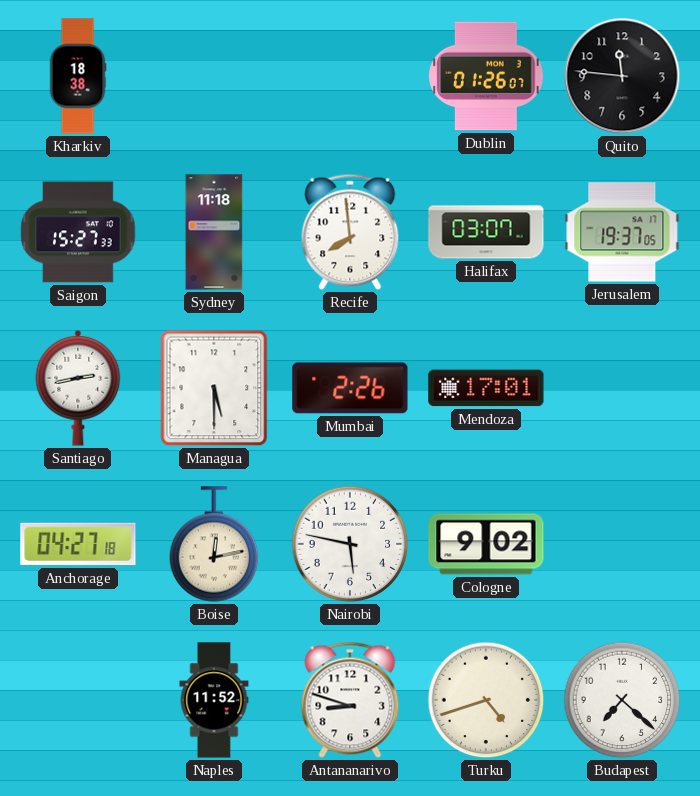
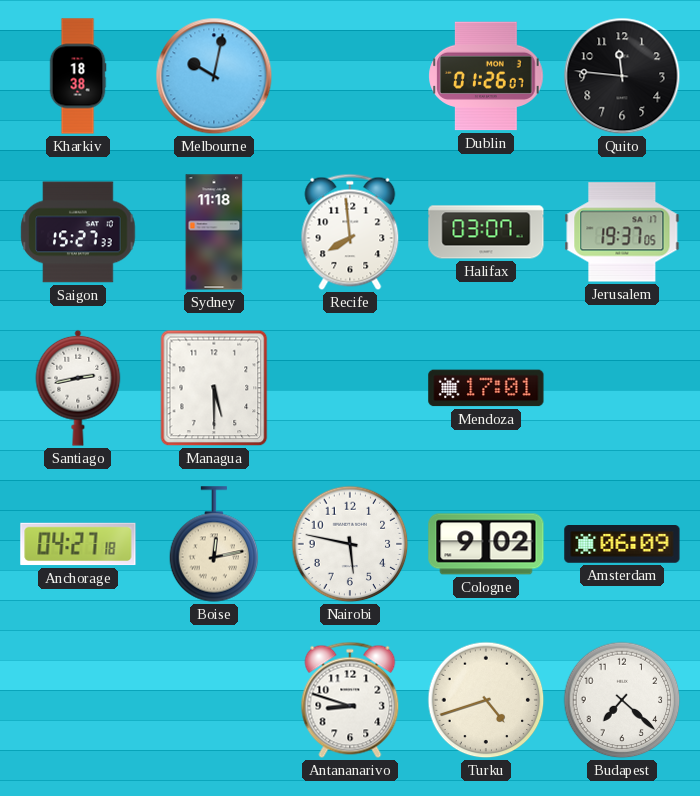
Melbourne: none -> 10:02
Mumbai: 2:26 -> none
Amsterdam: none -> 06:09
Naples: 11:52 -> none
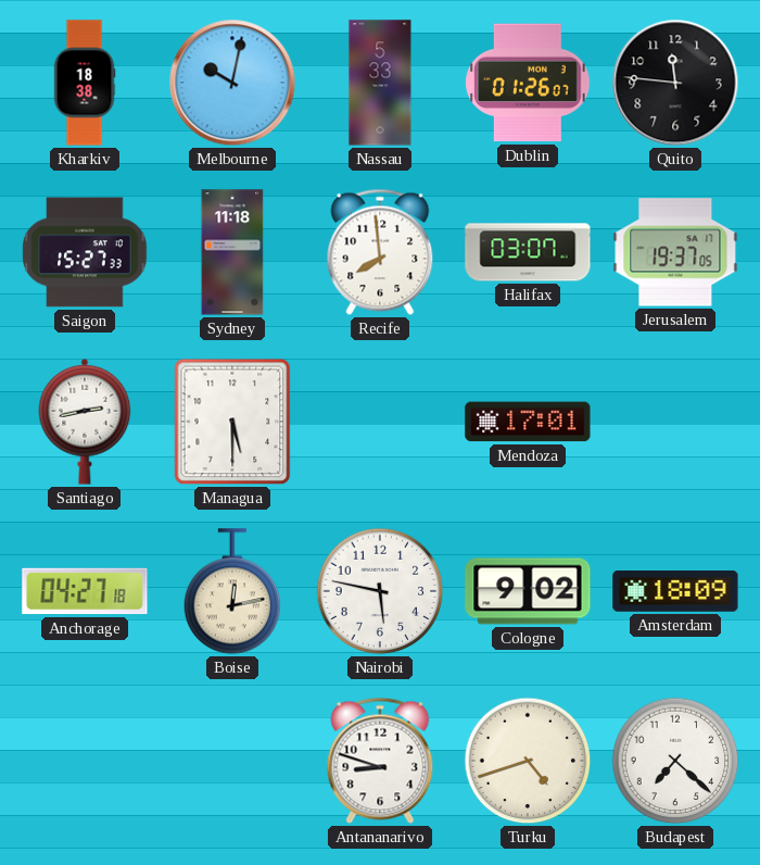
Nassau: none -> 5:33
Amsterdam: 06:09 -> 18:09
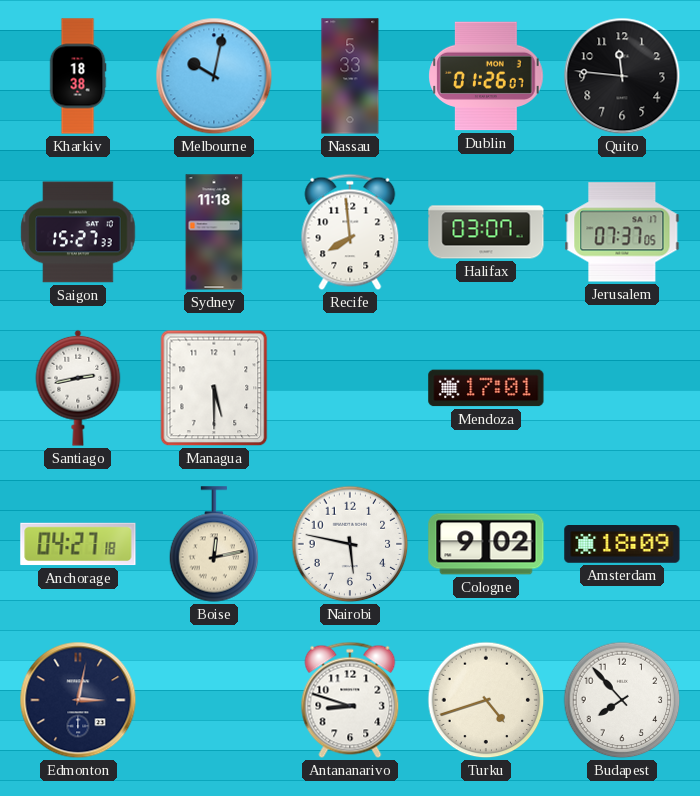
Jerusalem: 19:37 -> 07:37
Edmonton: none -> 3:02
Budapest: 7:22 -> 7:53
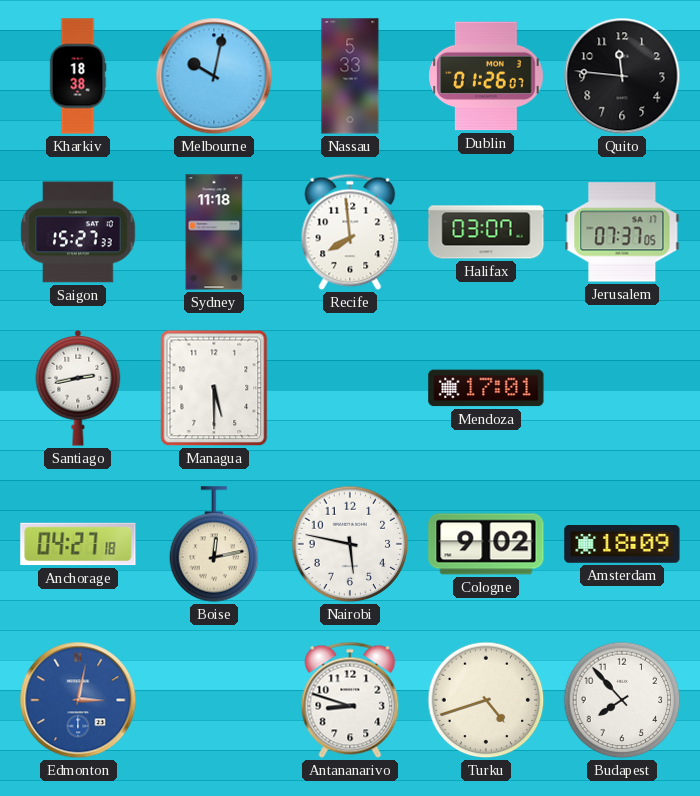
Edmonton dial: navy -> blue
